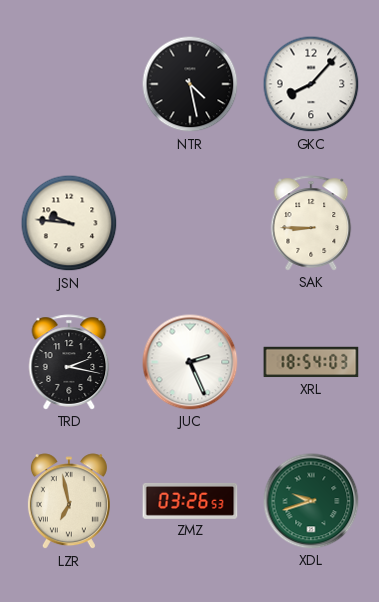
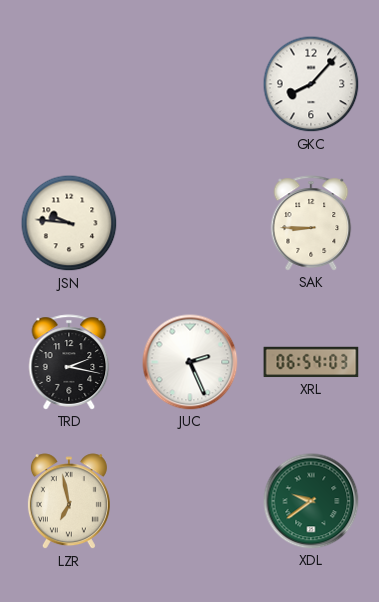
NTR: 4:28 -> none
XRL: 18:54 -> 06:54
ZMZ: 03:26 -> none
XDL: 9:42 -> 9:39
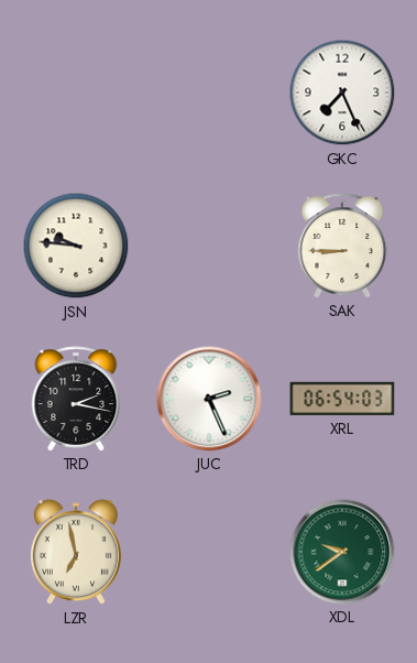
GKC: 8:07 -> 7:26
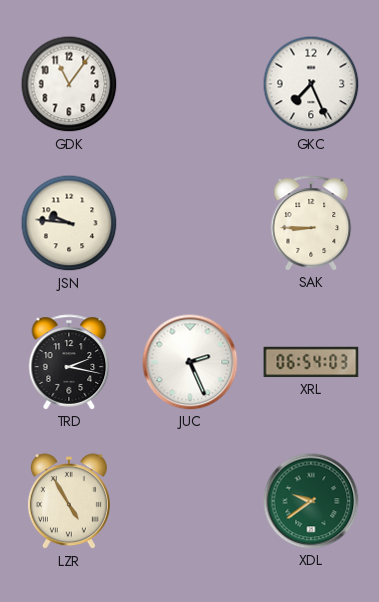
GDK: none -> 11:06
LZR: 6:58 -> 4:55
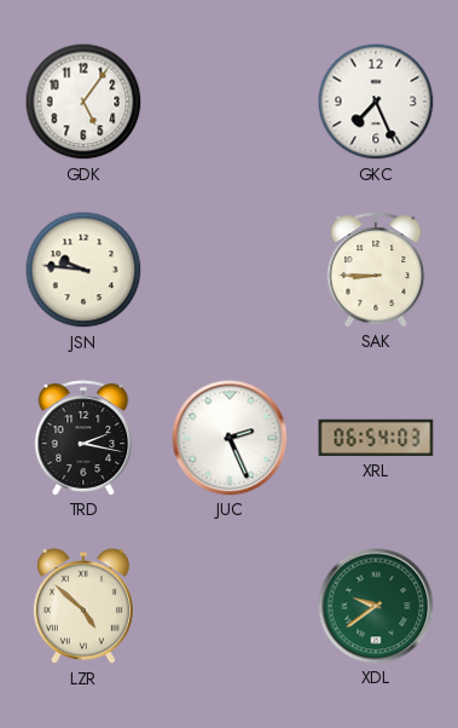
GDK: 11:06 -> 5:06
LZR: 4:55 -> 4:52
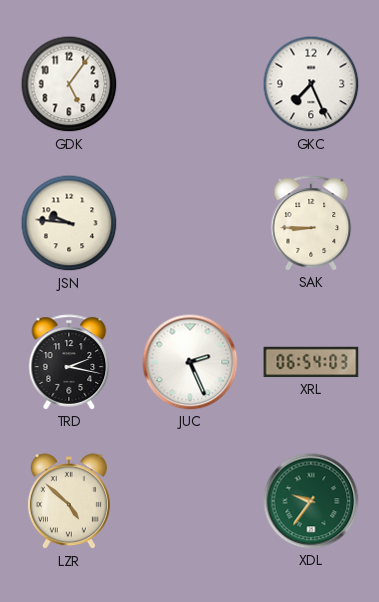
XDL: 9:39 -> 9:36
